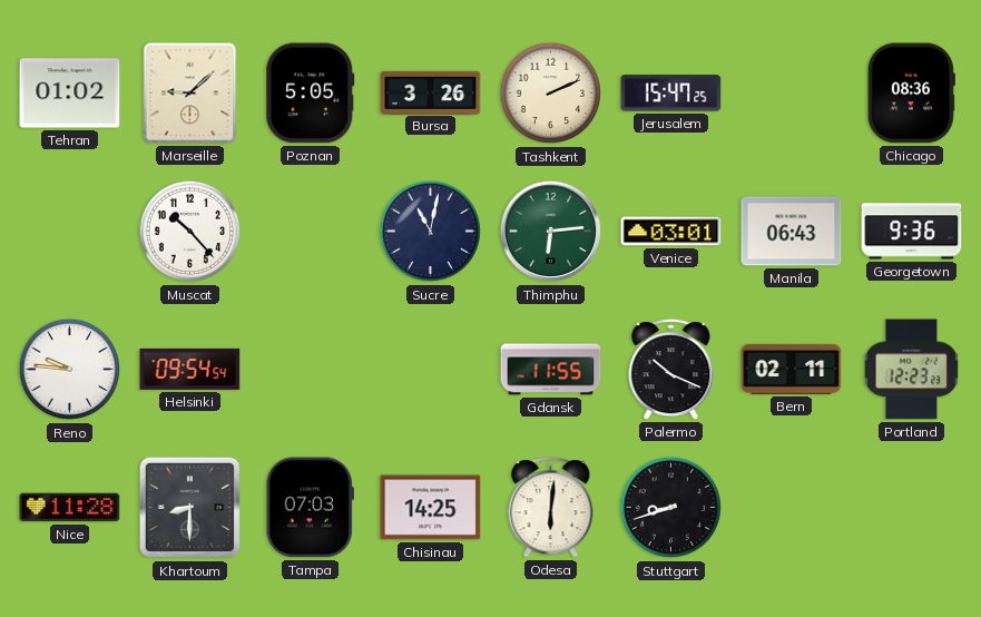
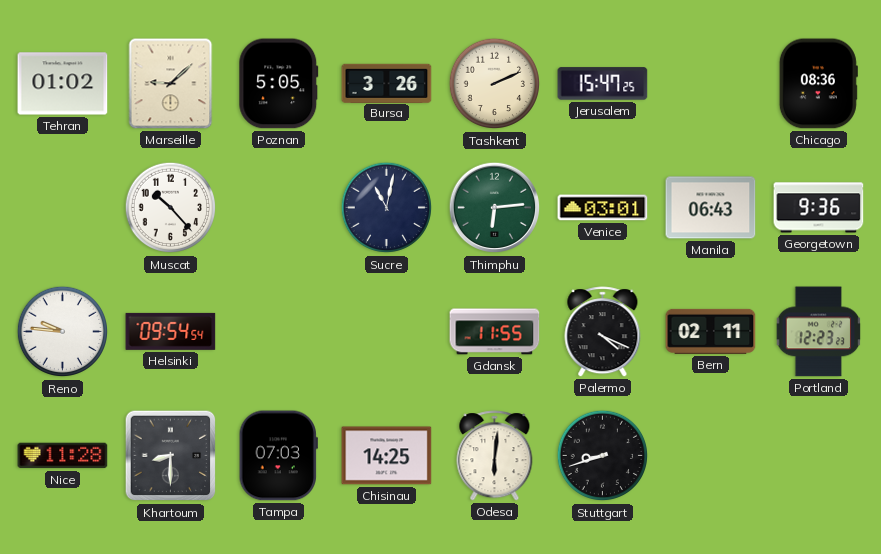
Palermo: 10:19 -> 4:19
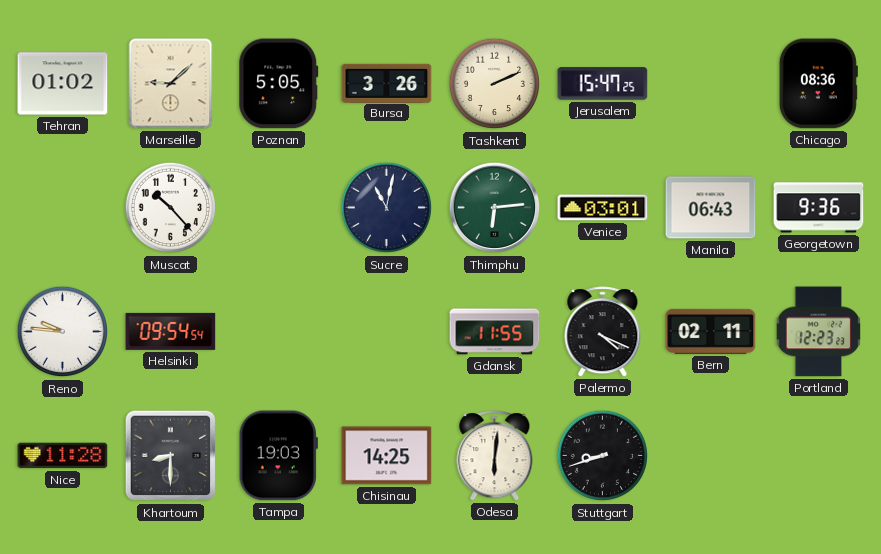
Tampa: 07:03 -> 19:03
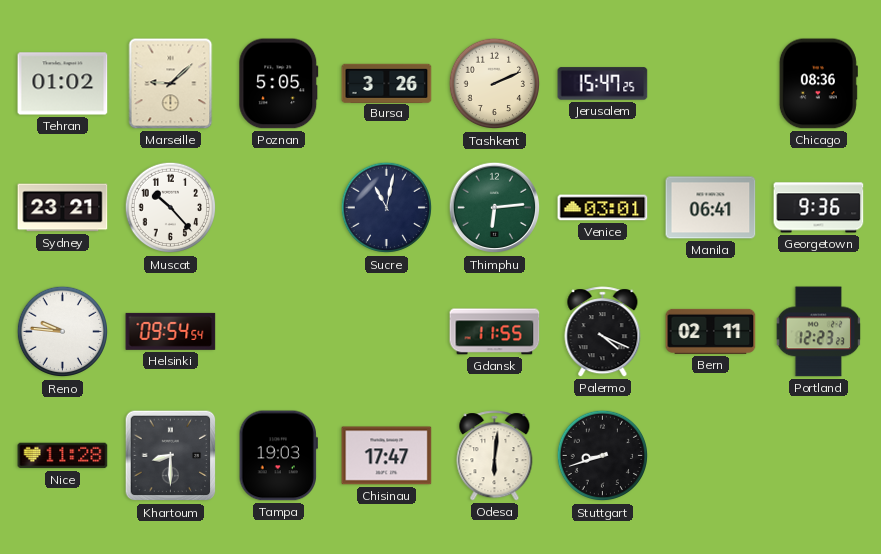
Sydney: none -> 23:21
Manila: 06:43 -> 06:41
Chisinau: 14:25 -> 17:47
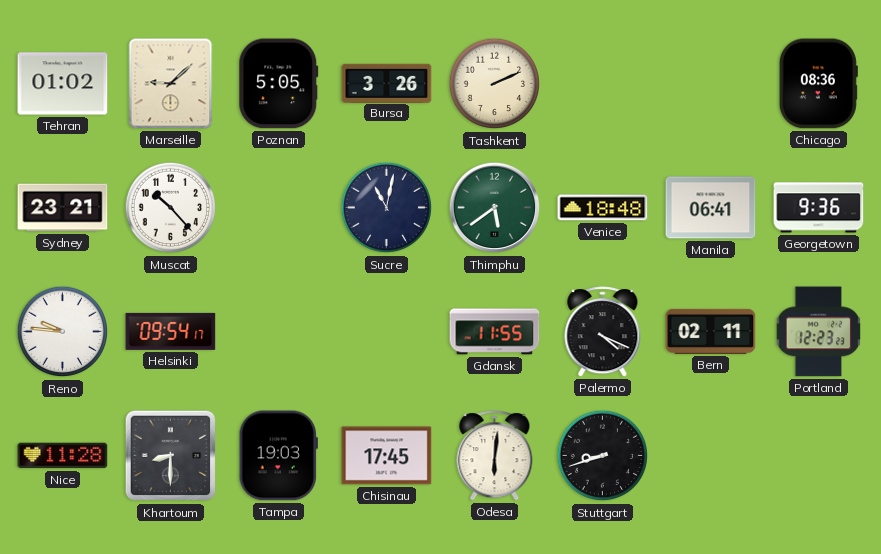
Jerusalem: 15:47 -> none
Thimphu: 6:14 -> 5:39
Venice: 03:01 -> 18:48
Helsinki: 09:54:54 -> 09:54:17
Chisinau: 17:47 -> 17:45
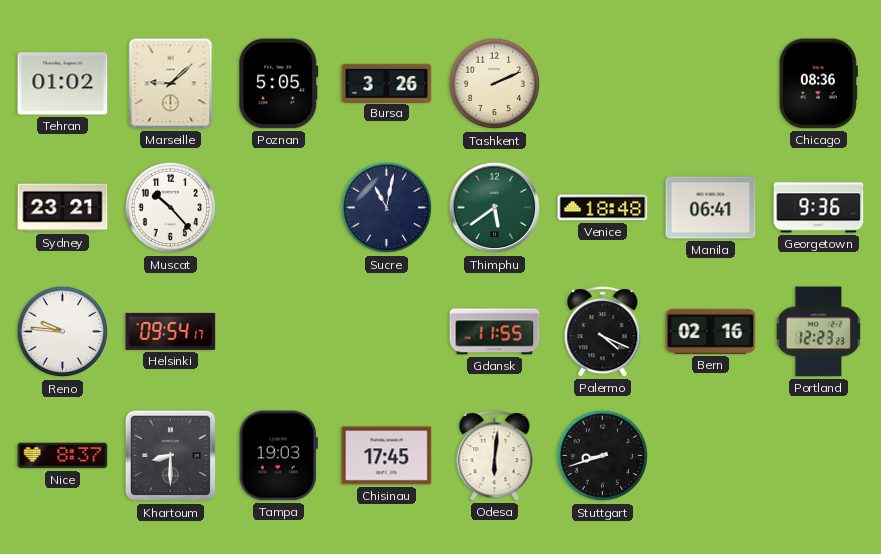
Bern: 02:11 -> 02:16
Nice: 11:28 -> 8:37
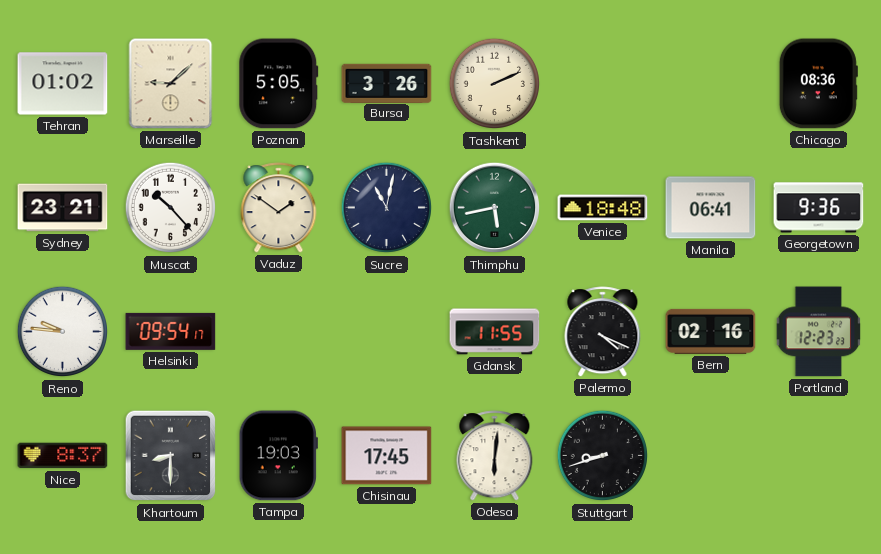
Vaduz: none -> 1:51
Thimphu: 5:39 -> 5:43
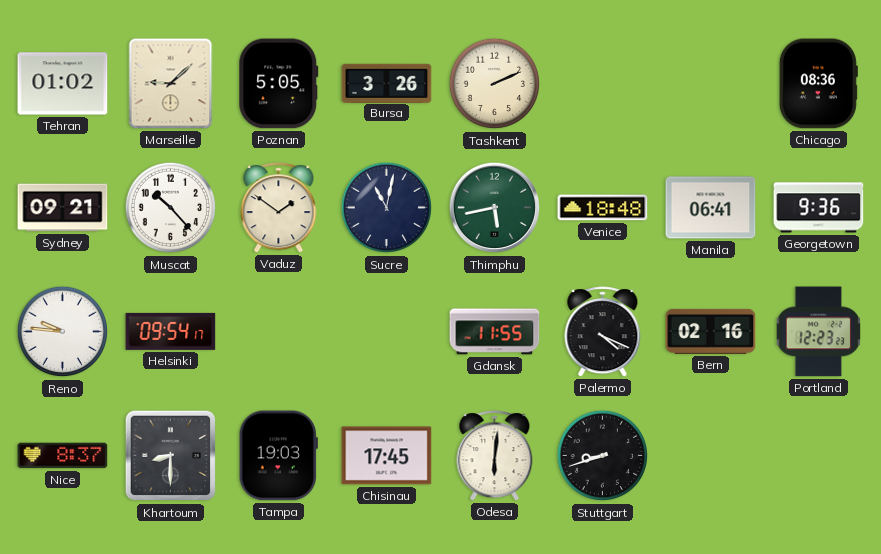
Sydney: 23:21 -> 09:21
